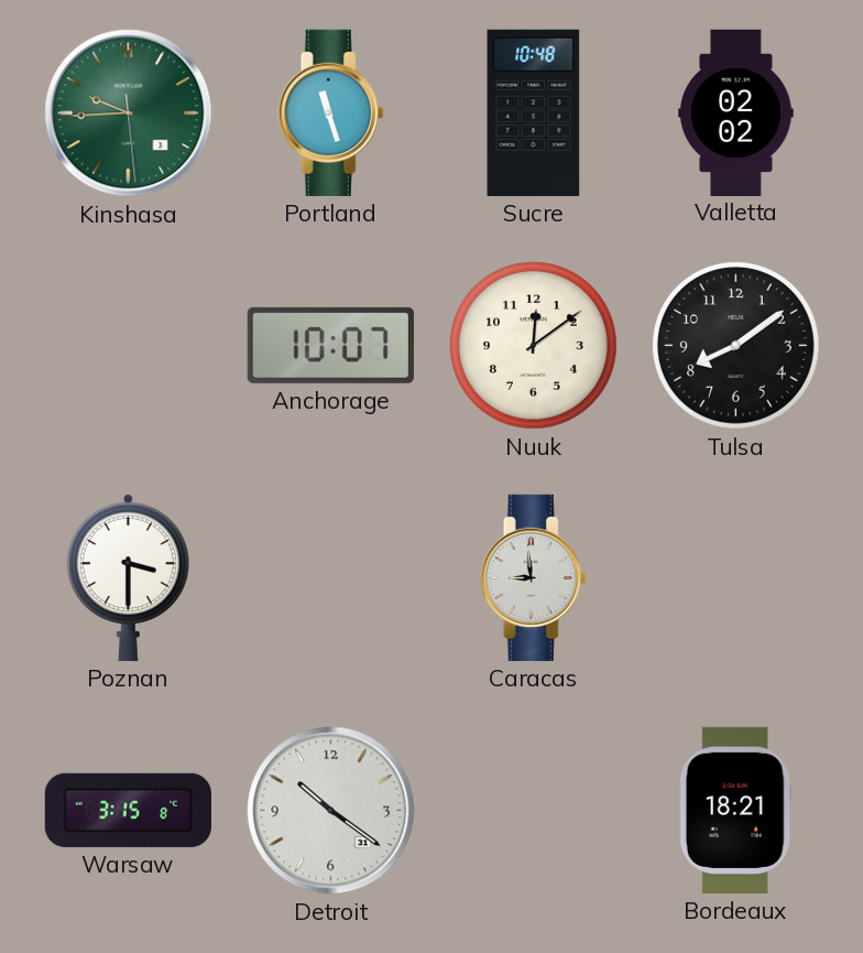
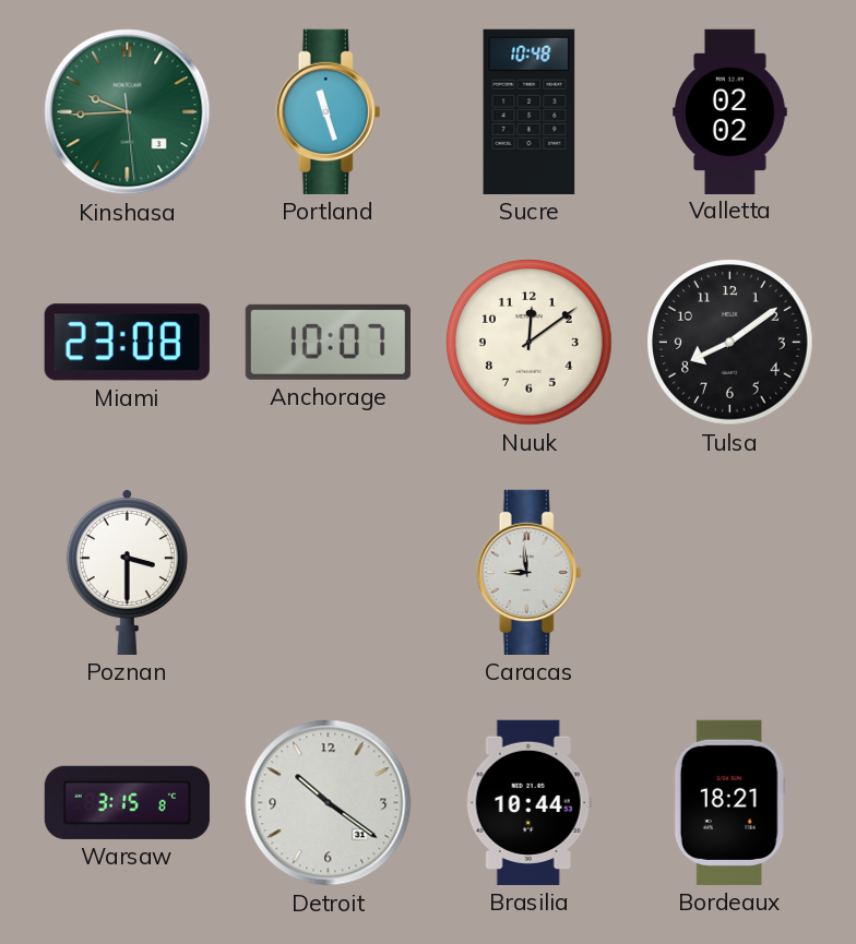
Miami: none -> 23:08
Brasilia: none -> 10:44
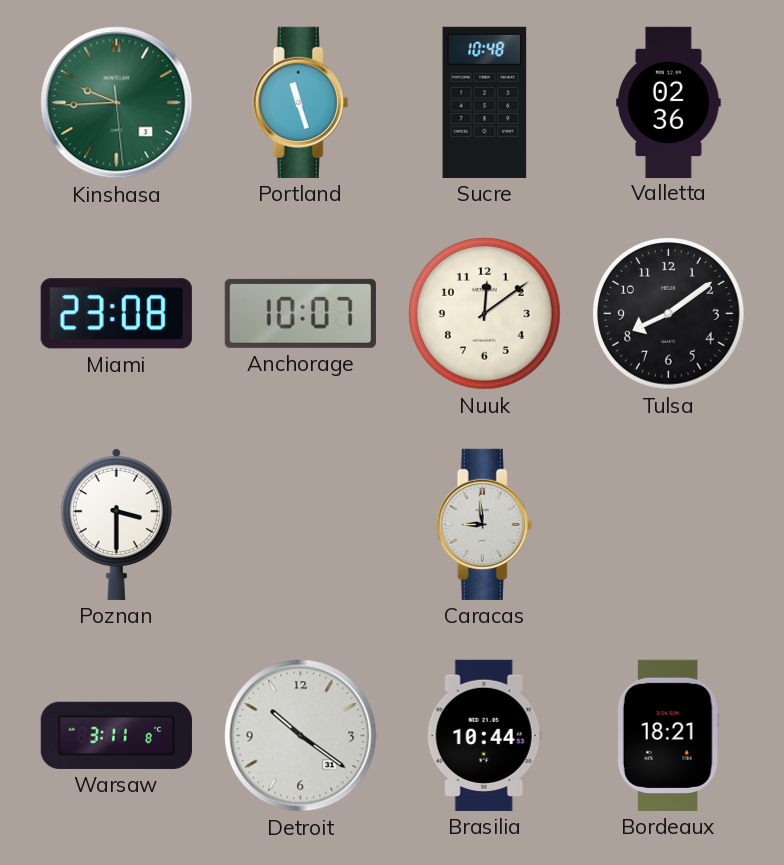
Valletta: 02:02 -> 02:36
Warsaw: 3:15 -> 3:11
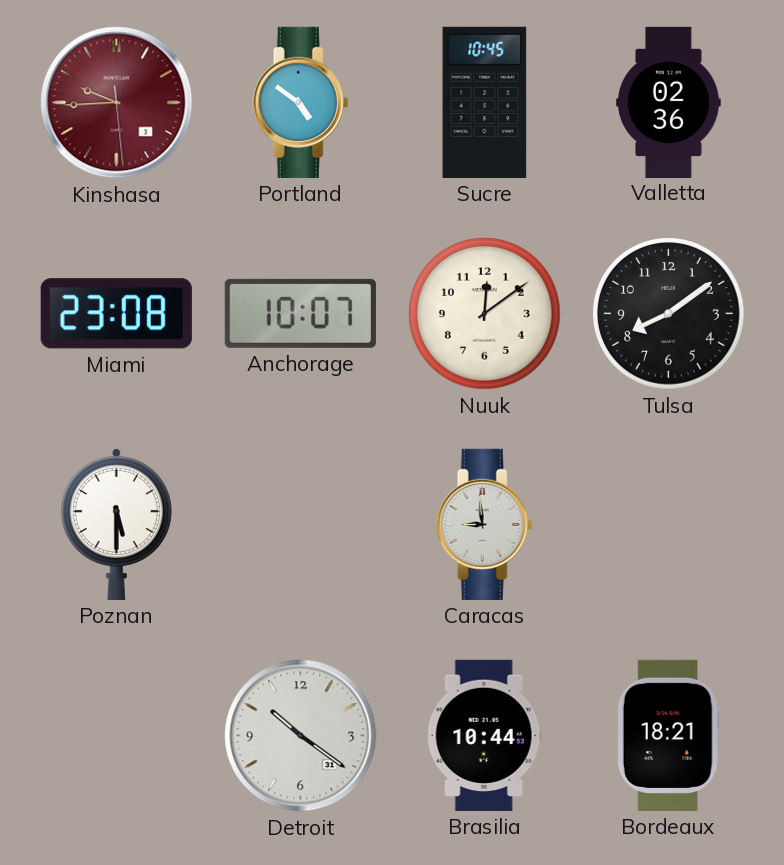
Kinshasa dial: green -> burgundy
Portland: 11:27 -> 4:51
Sucre: 10:48 -> 10:45
Poznan: 3:30 -> 5:30
Warsaw: 3:11 -> none
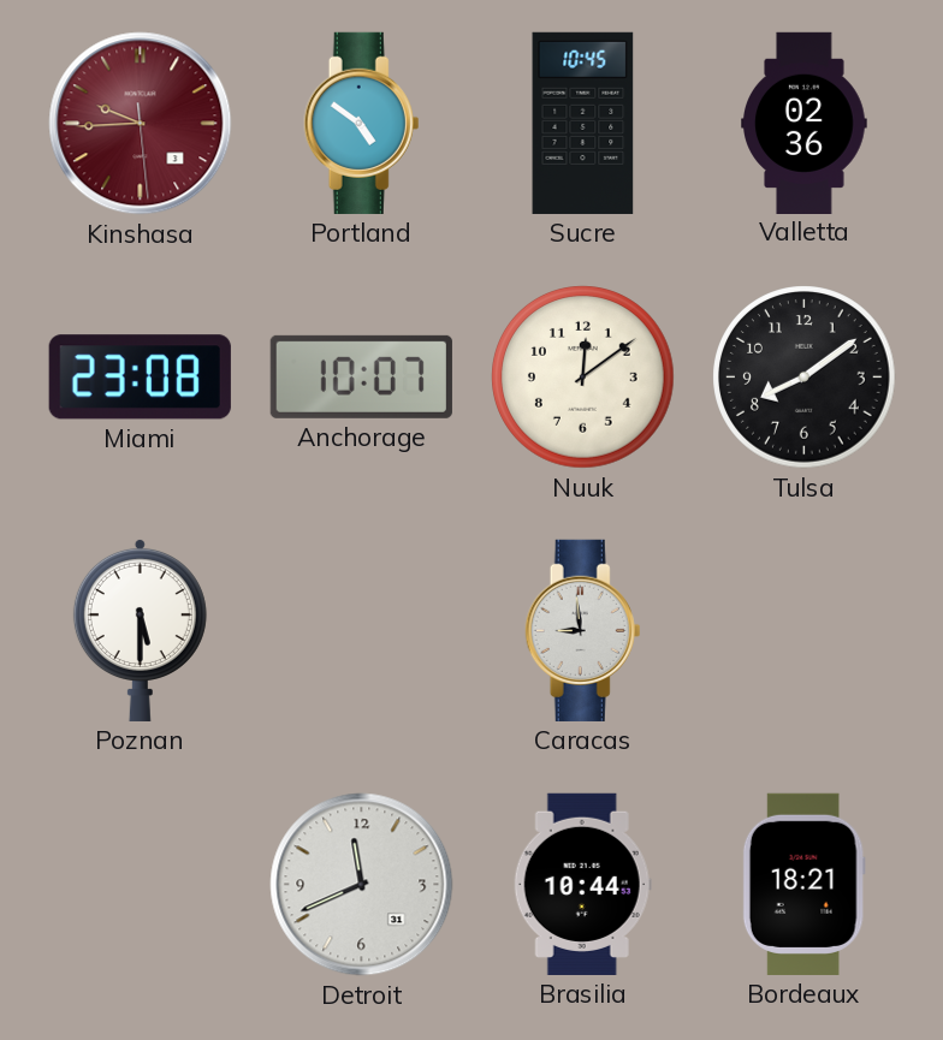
Detroit: 10:21 -> 11:41
